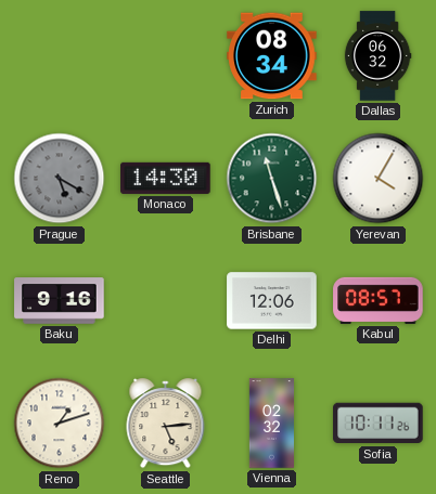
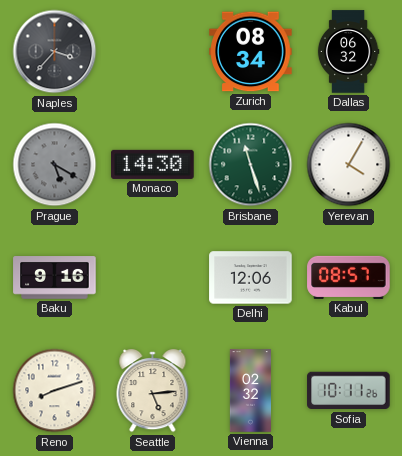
Naples: none -> 3:37
Reno: 1:12 -> 8:12
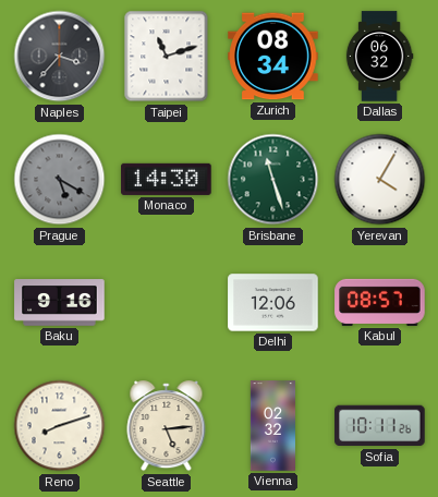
Taipei: none -> 11:12
